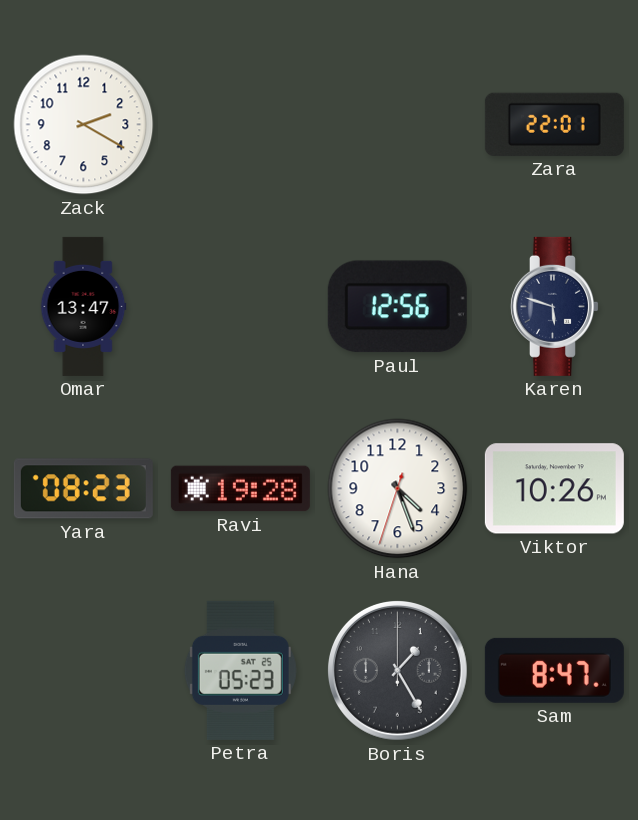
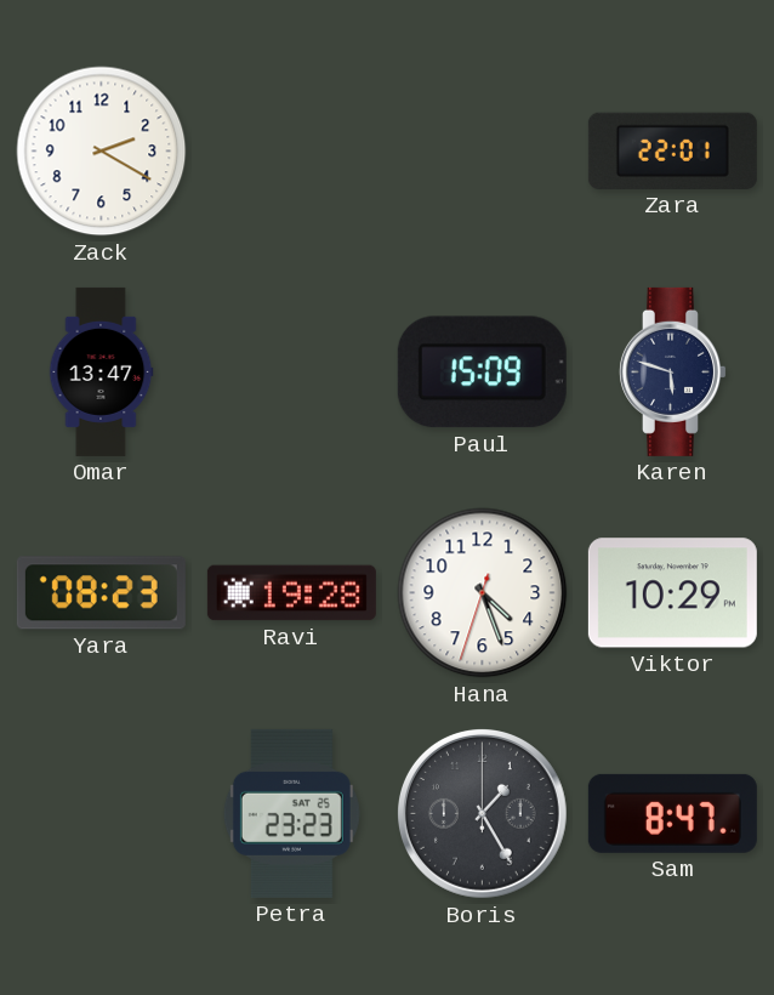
Paul: 12:56 -> 15:09
Viktor: 10:26 -> 10:29
Petra: 05:23 -> 23:23
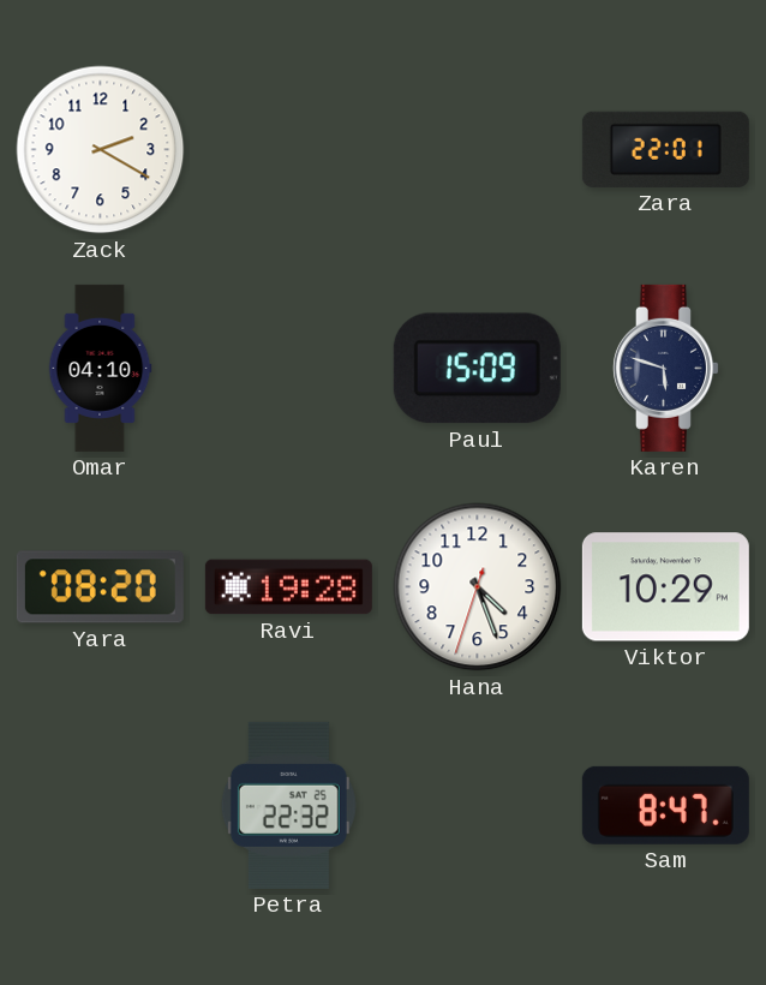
Omar: 13:47 -> 04:10
Yara: 08:23 -> 08:20
Petra: 23:23 -> 22:32
Boris: 1:25 -> none
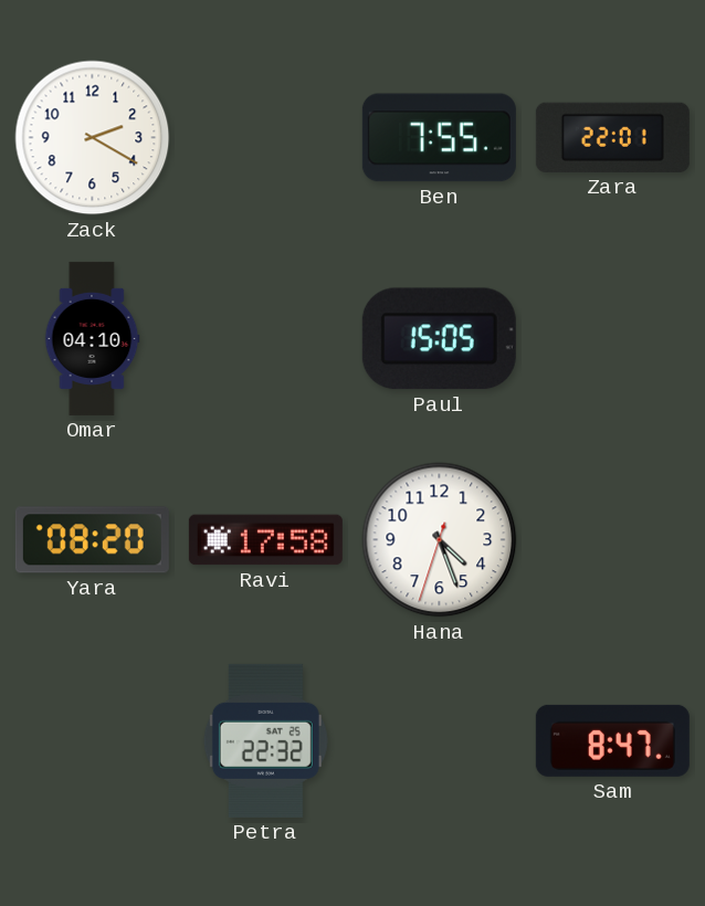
Ben: none -> 7:55
Paul: 15:09 -> 15:05
Karen: 5:48 -> none
Ravi: 19:28 -> 17:58
Viktor: 10:29 -> none
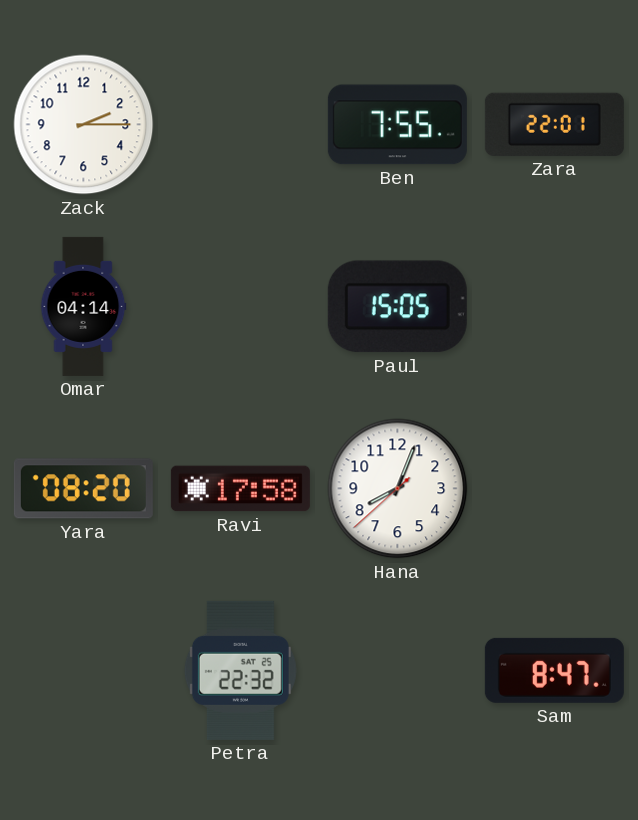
Zack: 2:20 -> 2:15
Omar: 04:10 -> 04:14
Hana: 4:26 -> 8:03
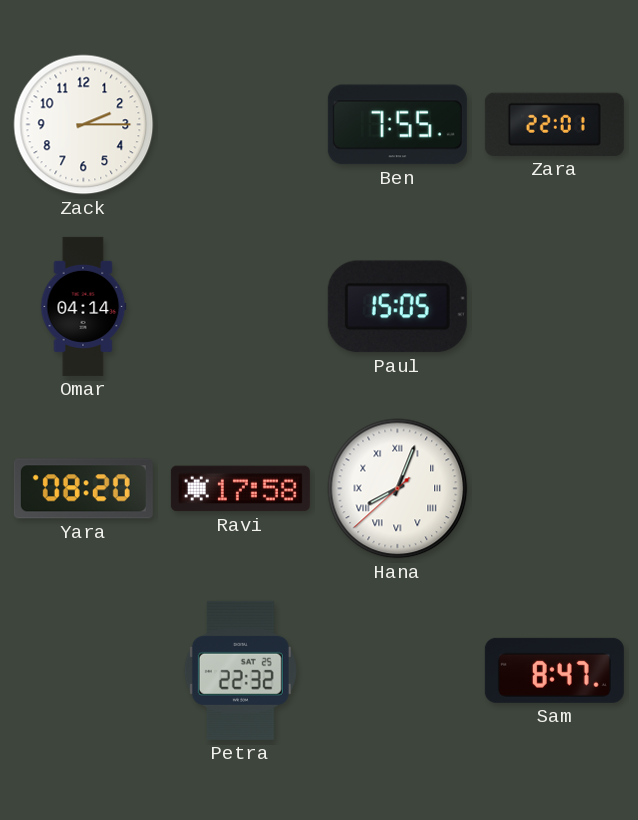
Hana numerals: Arabic -> Roman
